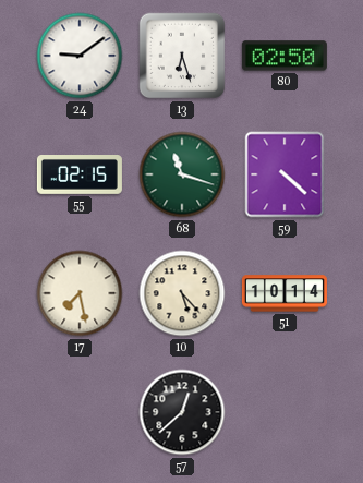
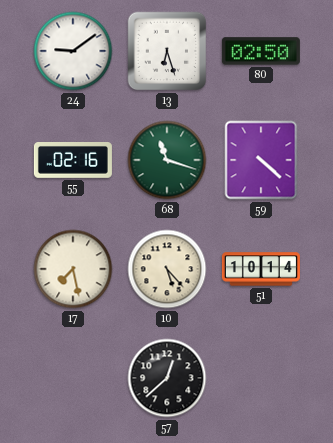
55: 02:15 -> 02:16
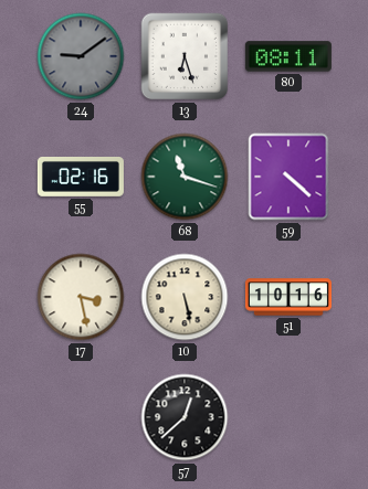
24 dial: white -> grey
80: 02:50 -> 08:11
17: 7:28 -> 3:28
10: 5:23 -> 5:28
51: 10:14 -> 10:16
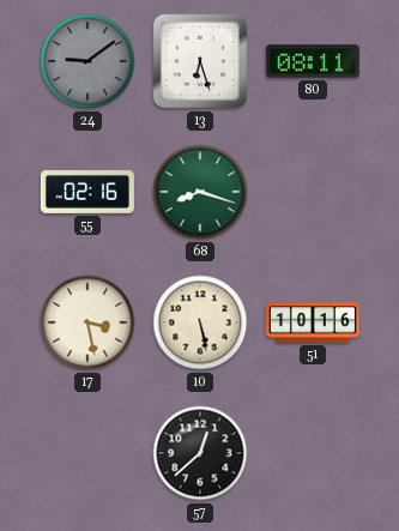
68: 11:18 -> 8:18
59: 4:22 -> none
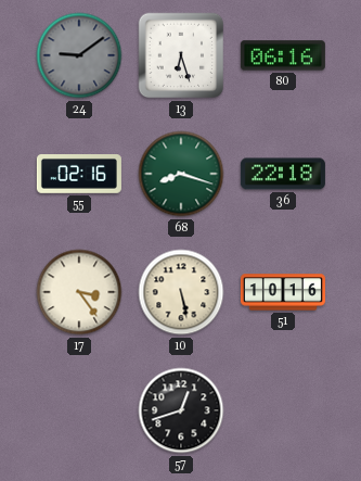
80: 08:11 -> 06:16
36: none -> 22:18
17: 3:28 -> 3:24
57: 12:38 -> 12:42
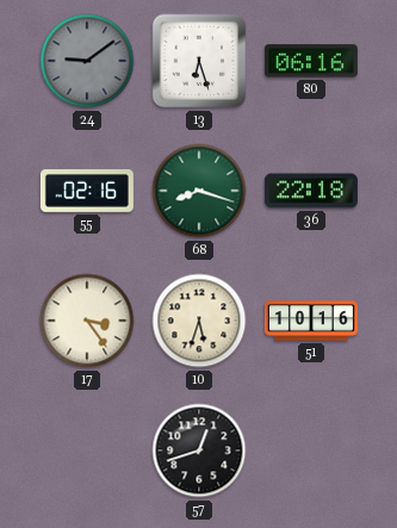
10: 5:28 -> 5:33
